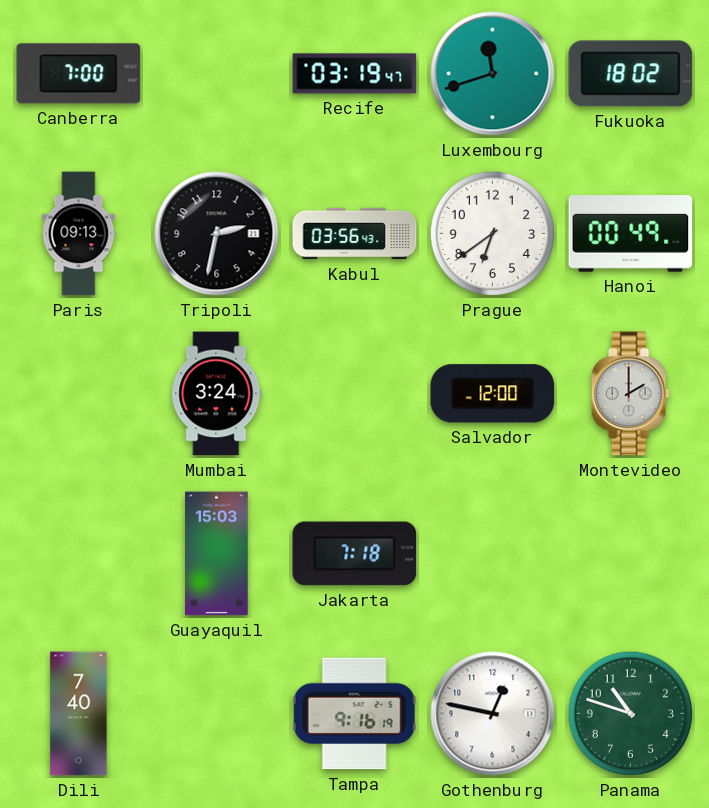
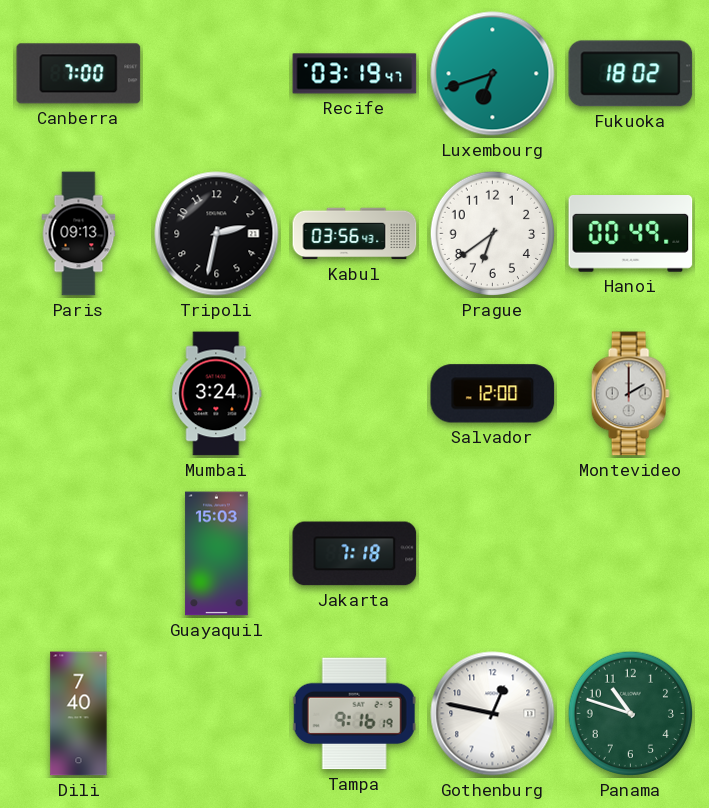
Luxembourg: 11:42 -> 6:42
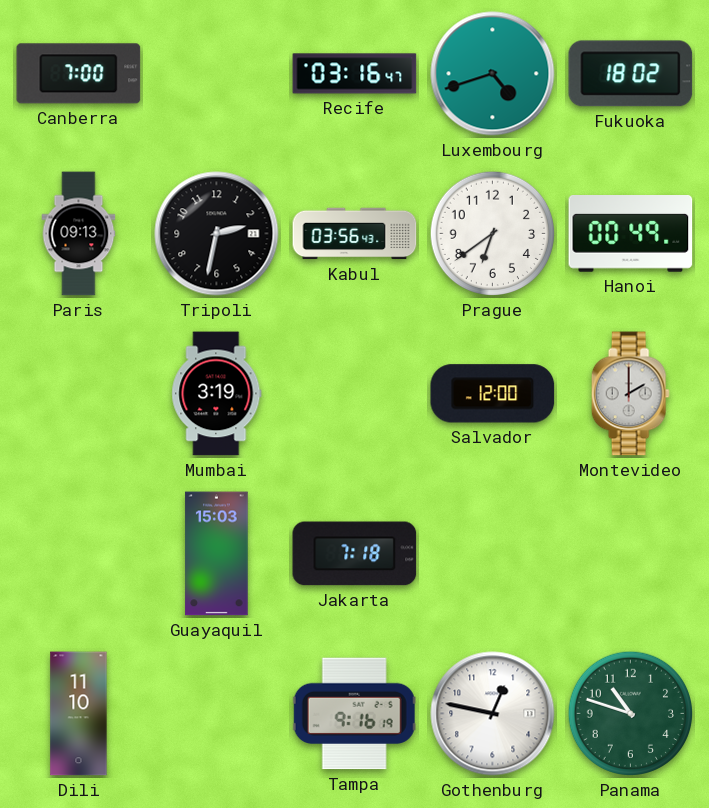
Recife: 03:19 -> 03:16
Luxembourg: 6:42 -> 4:42
Mumbai: 3:24 -> 3:19
Dili: 7:40 -> 11:10
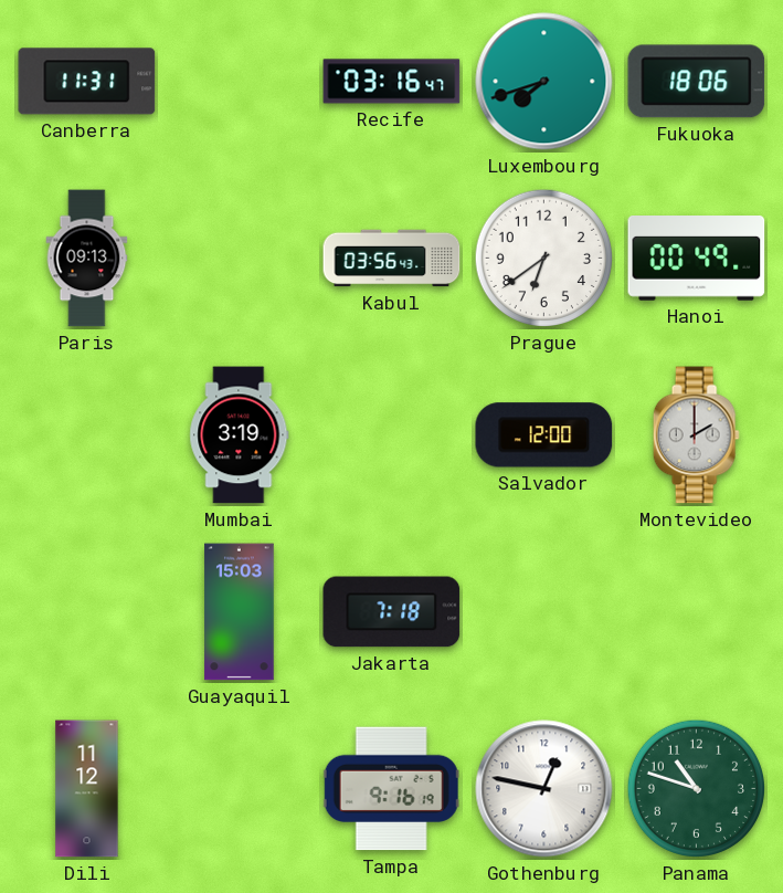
Canberra: 7:00 -> 11:31
Luxembourg: 4:42 -> 7:42
Fukuoka: 18:02 -> 18:06
Tripoli: 2:32 -> none
Dili: 11:10 -> 11:12
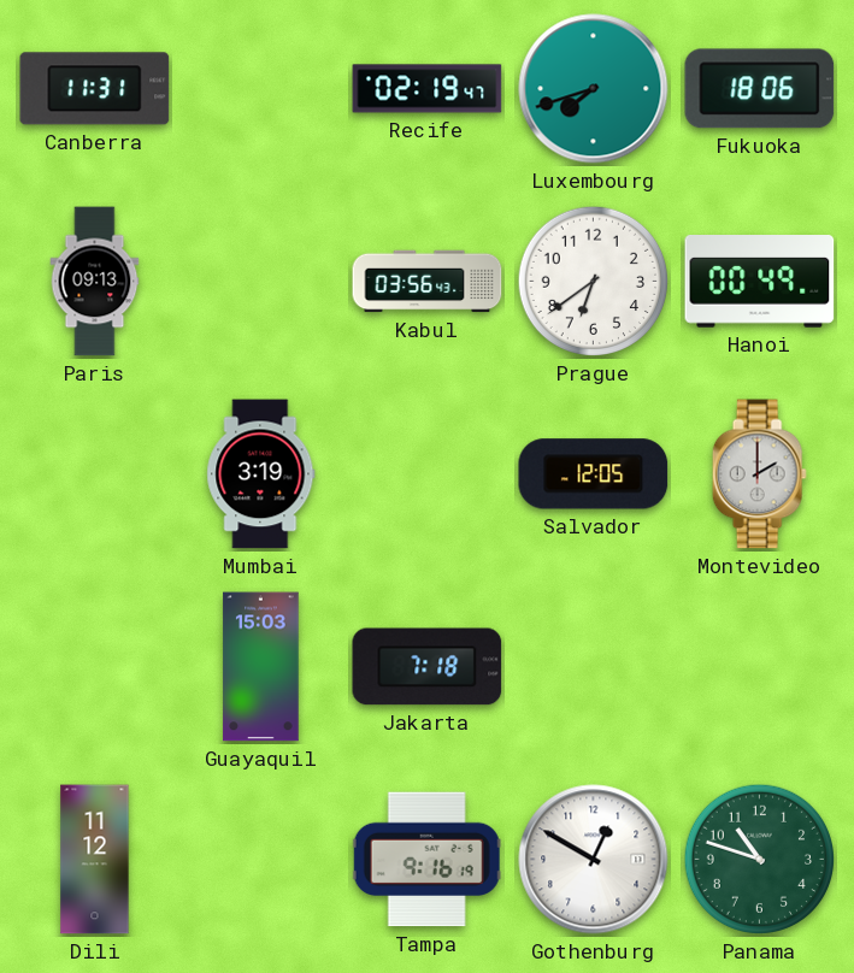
Recife: 03:16 -> 02:19
Salvador: 12:00 -> 12:05
Gothenburg: 12:47 -> 12:50
